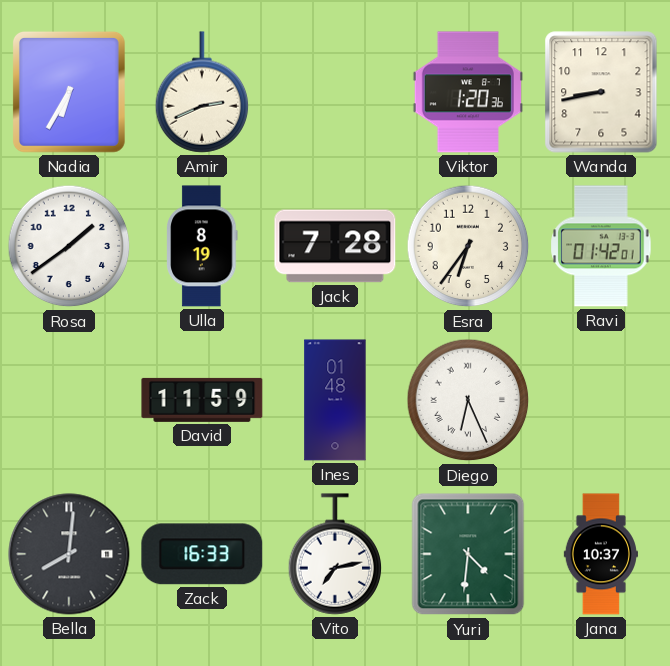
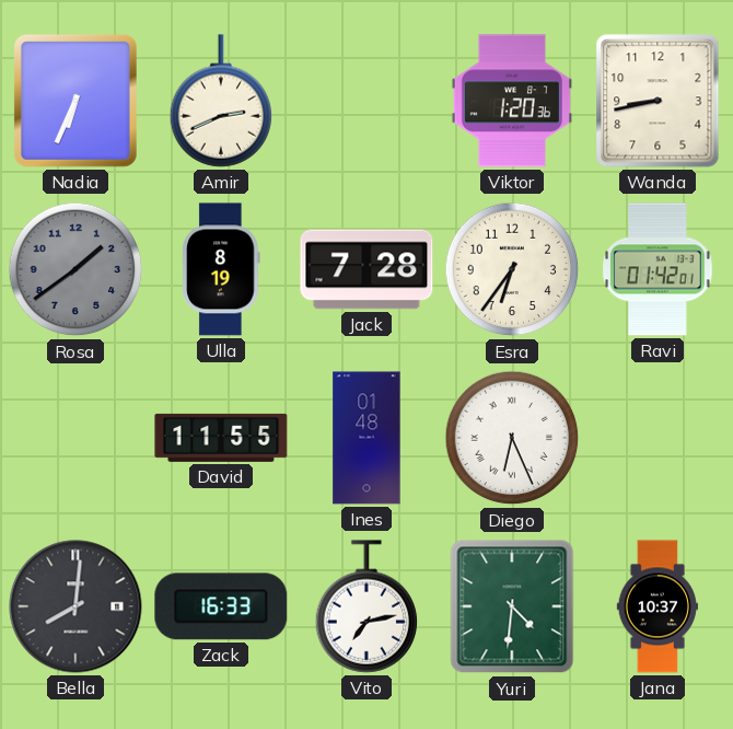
Nadia: 6:35 -> 6:34
Rosa dial: white -> grey
David: 11:59 -> 11:55
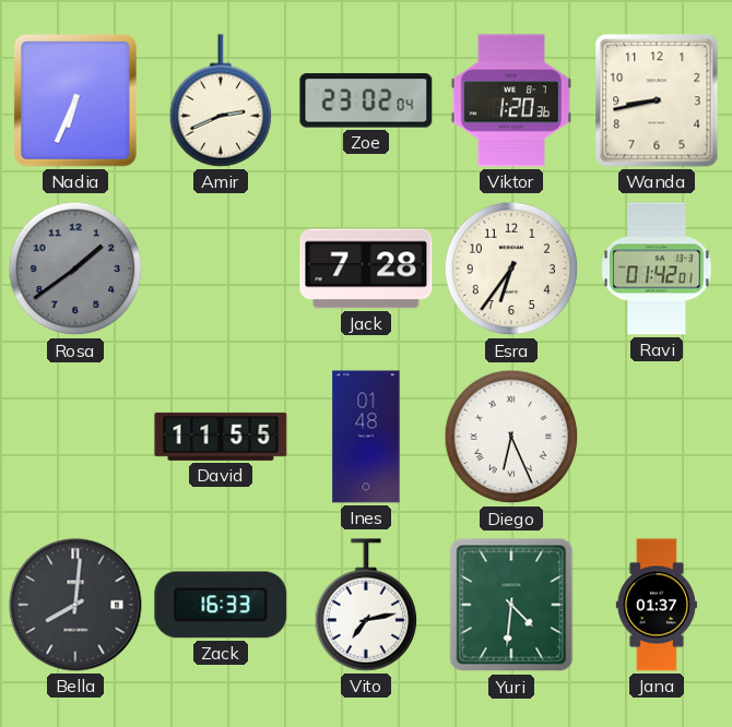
Zoe: none -> 23:02
Ulla: 8:19 -> none
Jana: 10:37 -> 01:37
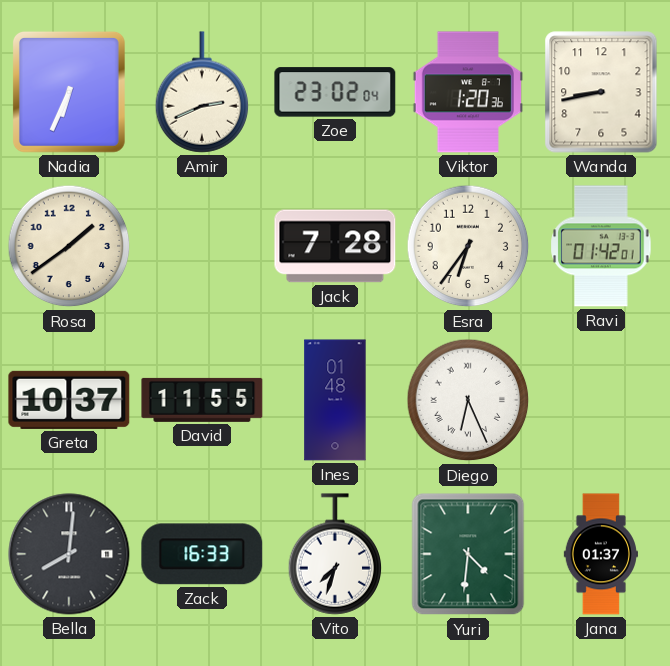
Rosa dial: grey -> cream
Greta: none -> 10:37
Vito: 7:13 -> 7:33
